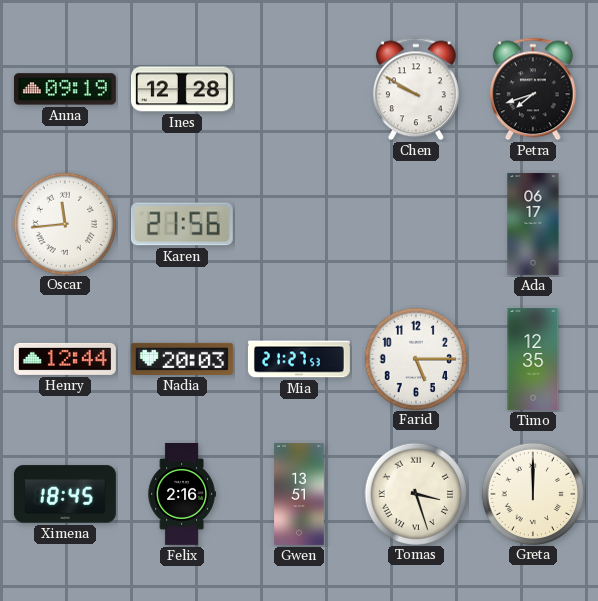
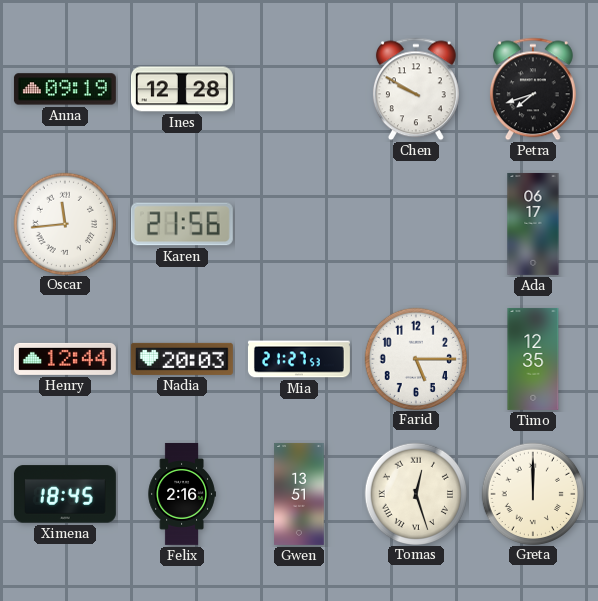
Tomas: 3:27 -> 12:27
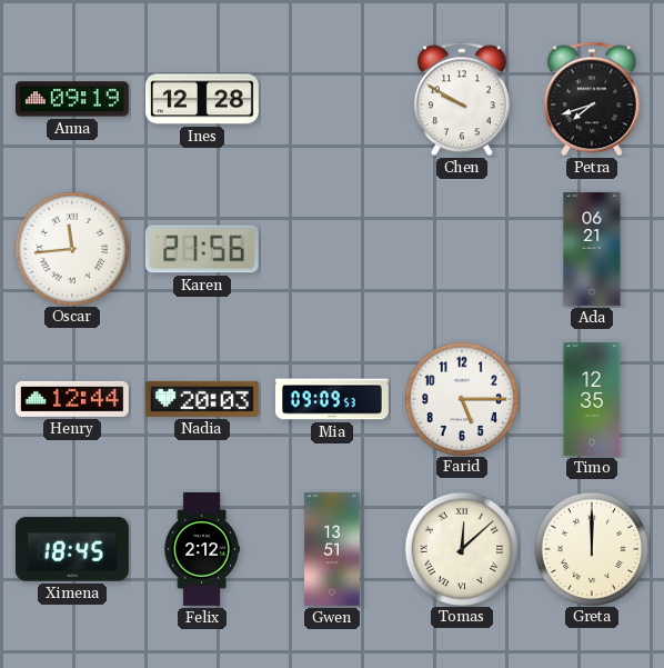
Ada: 06:17 -> 06:21
Mia: 21:27 -> 09:09
Felix: 2:16 -> 2:12
Tomas: 12:27 -> 12:08
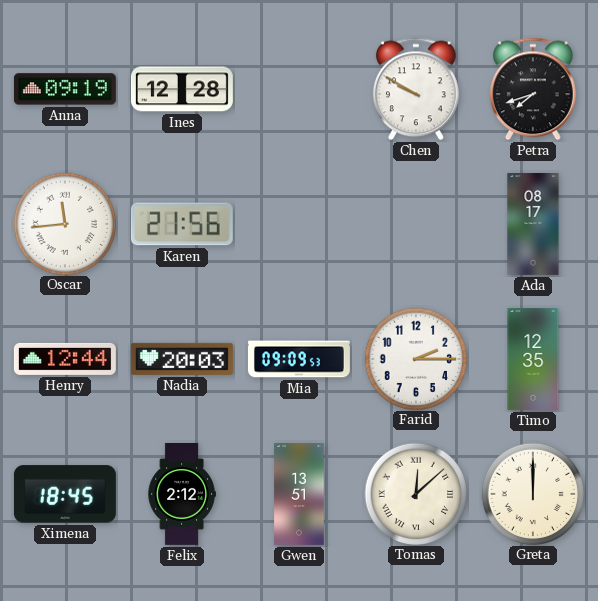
Ada: 06:21 -> 08:17
Farid: 5:15 -> 2:15
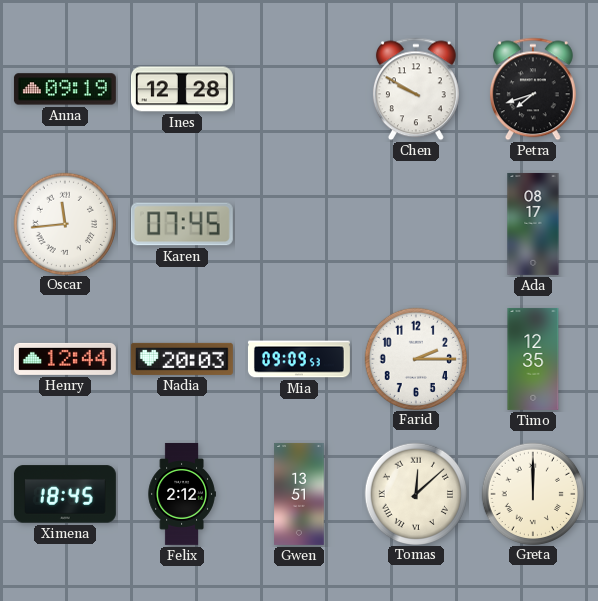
Karen: 21:56 -> 07:45
